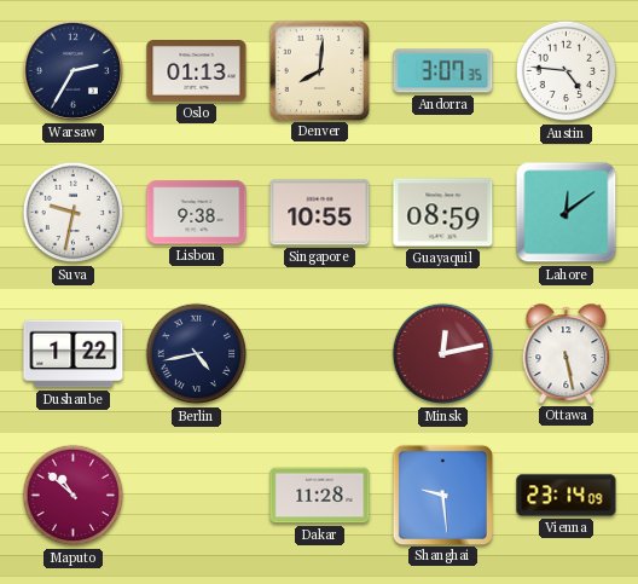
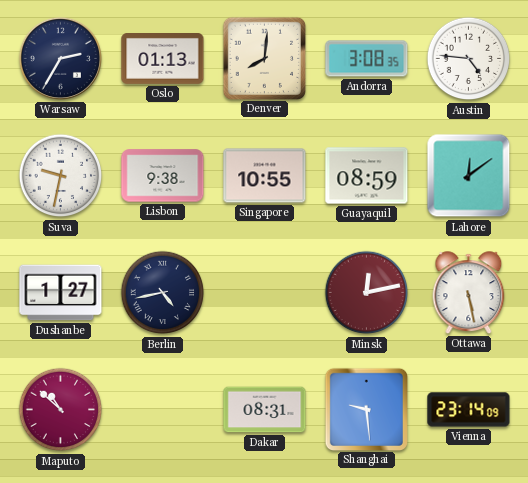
Andorra: 3:07 -> 3:08
Dushanbe: 1:22 -> 1:27
Dakar: 11:28 -> 08:31
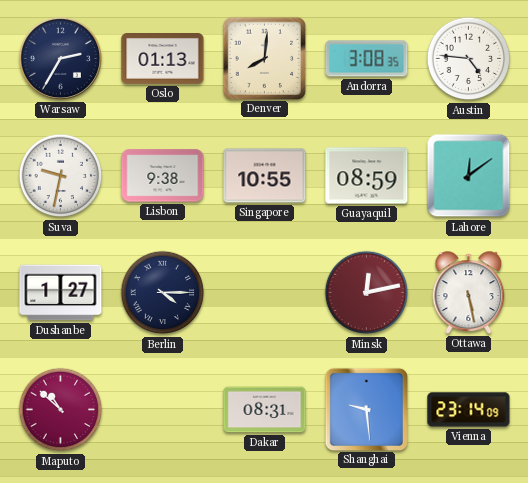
Berlin: 4:43 -> 4:15
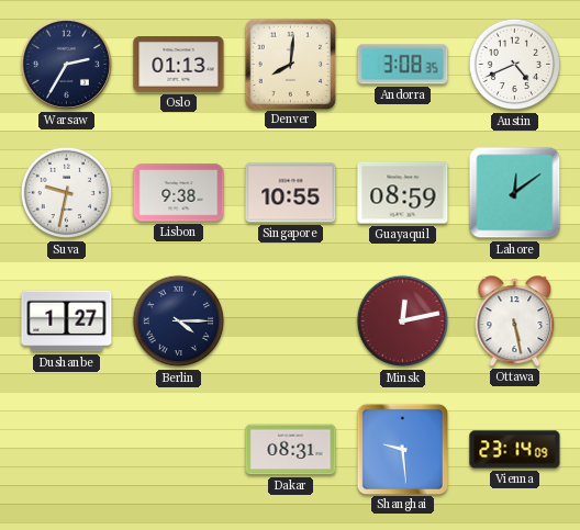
Austin: 4:46 -> 4:41
Maputo: 10:52 -> none
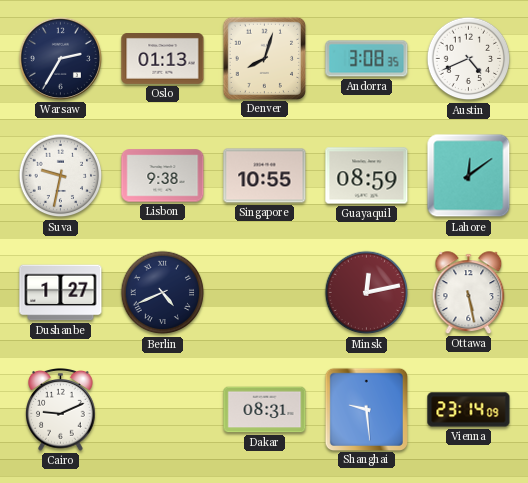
Denver: 8:01 -> 8:03
Berlin: 4:15 -> 4:41
Cairo: none -> 9:11
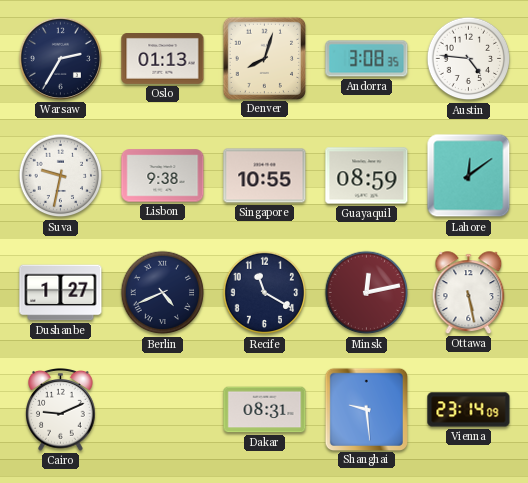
Austin: 4:41 -> 4:46
Recife: none -> 11:20
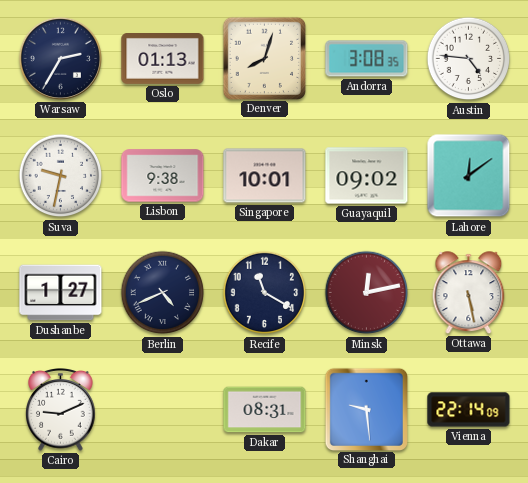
Singapore: 10:55 -> 10:01
Guayaquil: 08:59 -> 09:02
Vienna: 23:14 -> 22:14
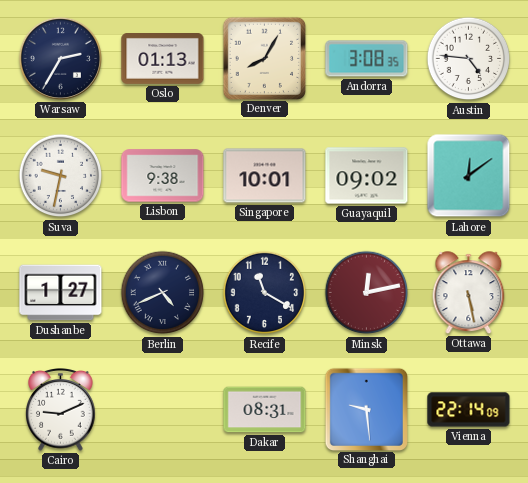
Denver: 8:03 -> 8:05
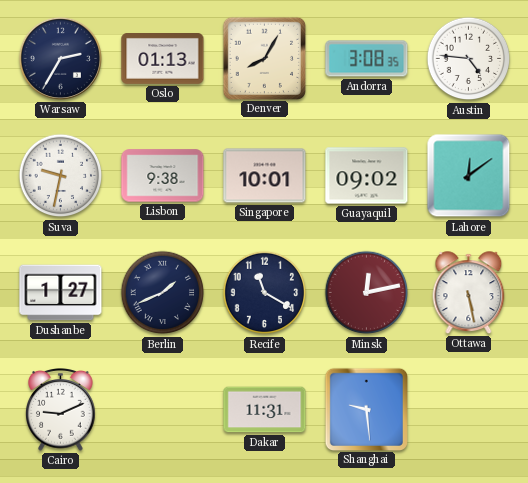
Berlin: 4:41 -> 1:41
Dakar: 08:31 -> 11:31
Vienna: 22:14 -> none
